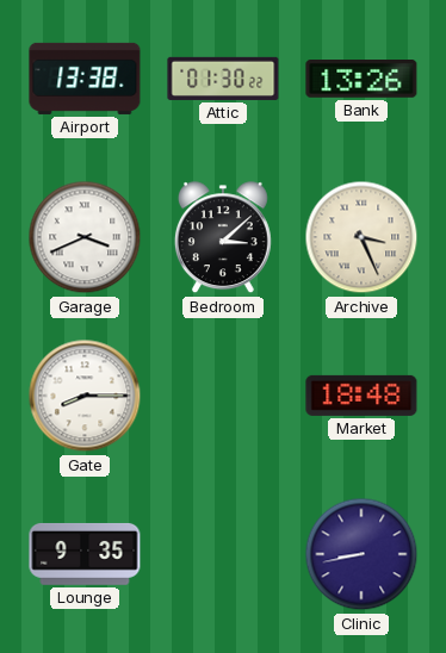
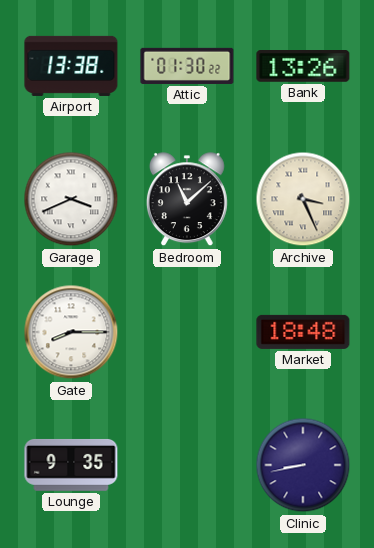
Bedroom: 3:08 -> 11:08
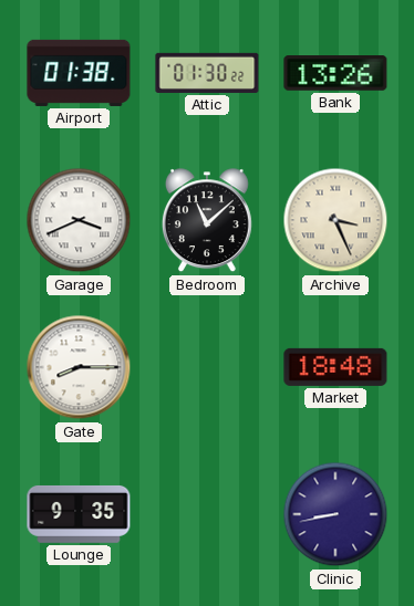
Airport: 13:38 -> 01:38
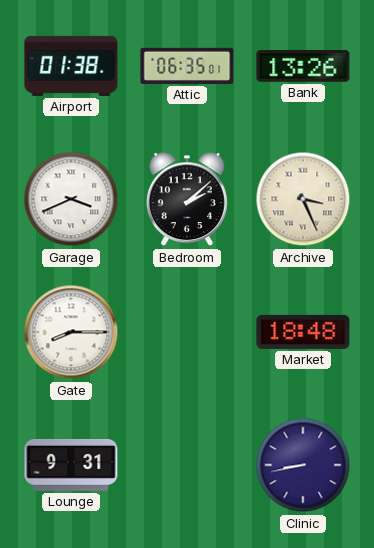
Attic: 01:30 -> 06:35
Bedroom: 11:08 -> 2:08
Lounge: 9:35 -> 9:31
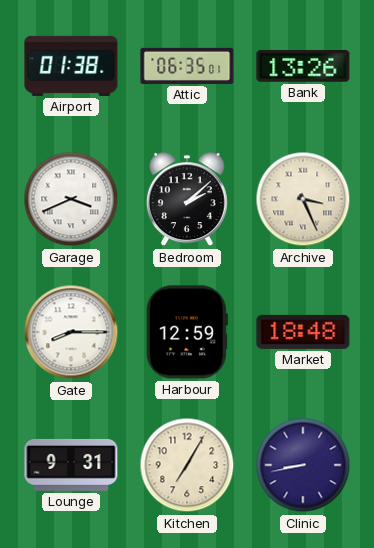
Harbour: none -> 12:59
Kitchen: none -> 7:05
